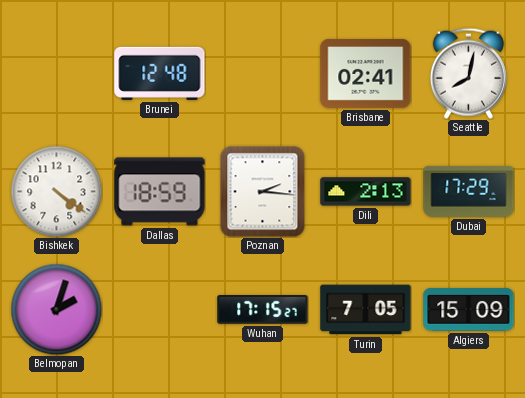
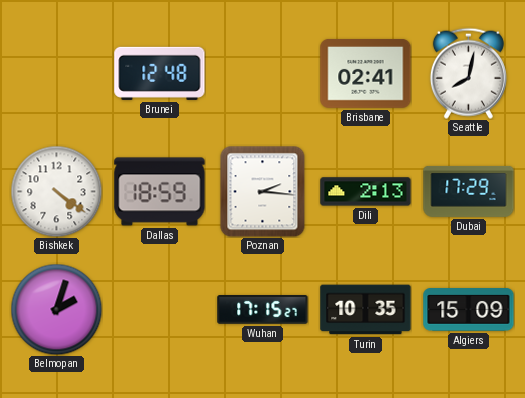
Turin: 7:05 -> 10:35
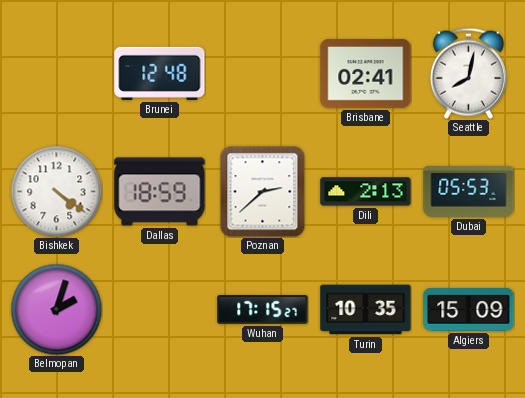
Poznan: 2:16 -> 2:38
Dubai: 17:29 -> 05:53
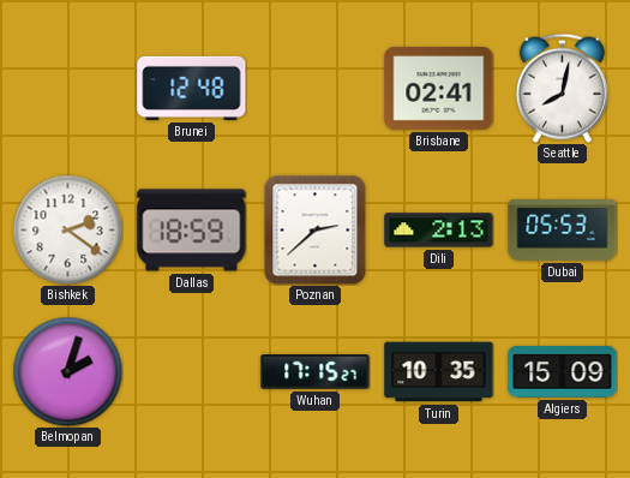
Bishkek: 4:21 -> 2:21
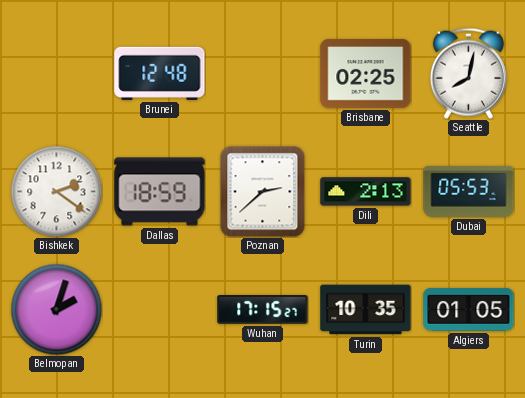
Brisbane: 02:41 -> 02:25
Algiers: 15:09 -> 01:05
